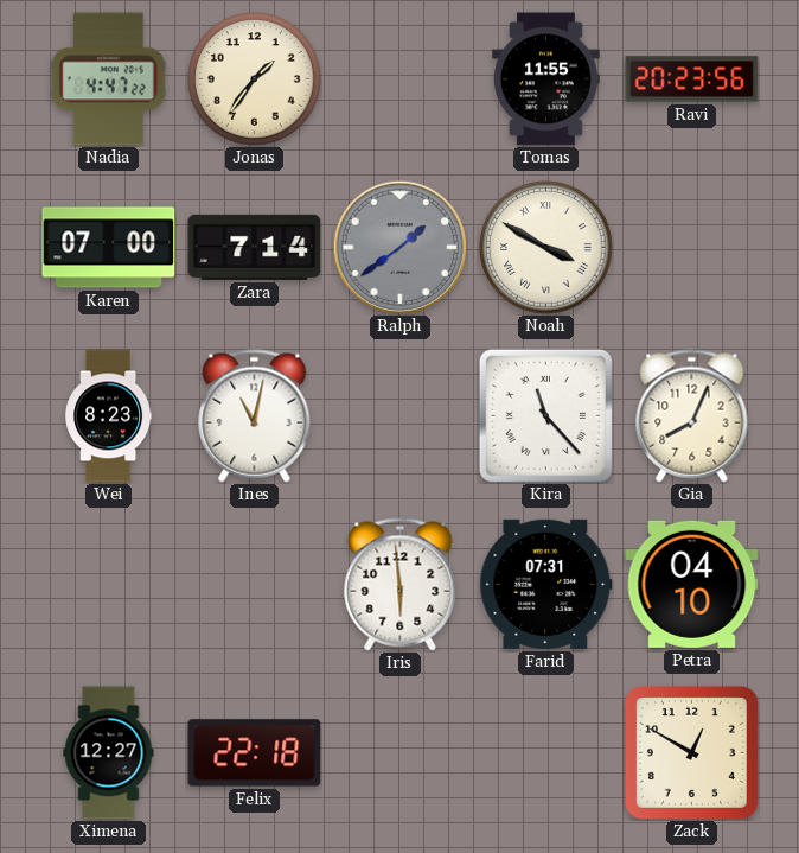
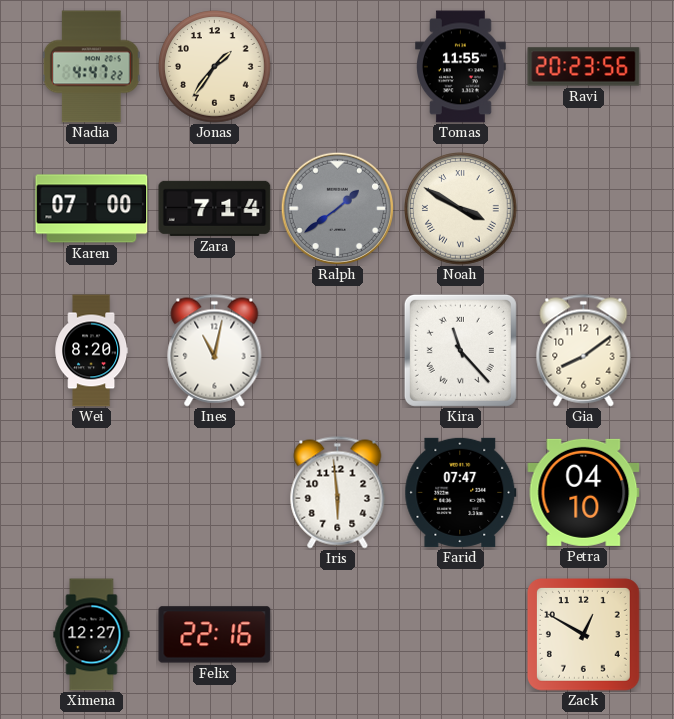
Wei: 8:23 -> 8:20
Gia: 8:04 -> 8:09
Farid: 07:31 -> 07:47
Felix: 22:18 -> 22:16
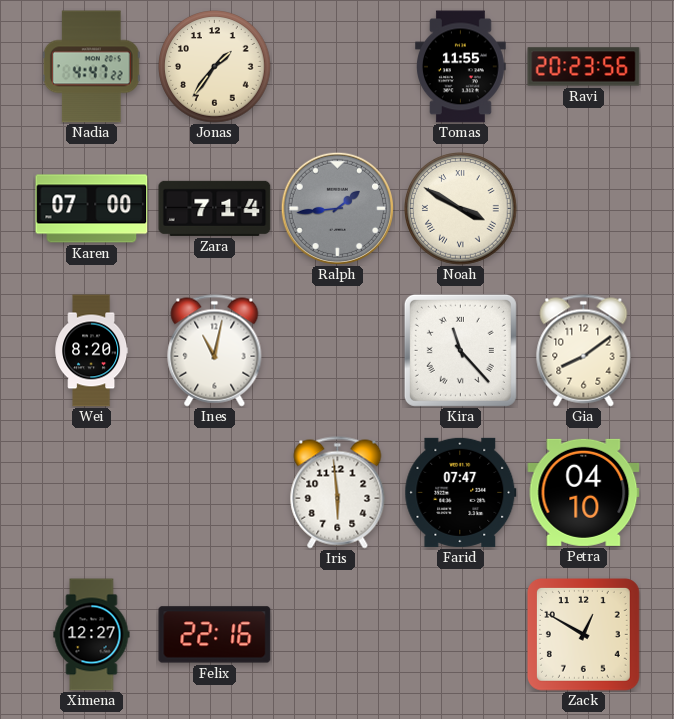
Ralph: 1:39 -> 1:44
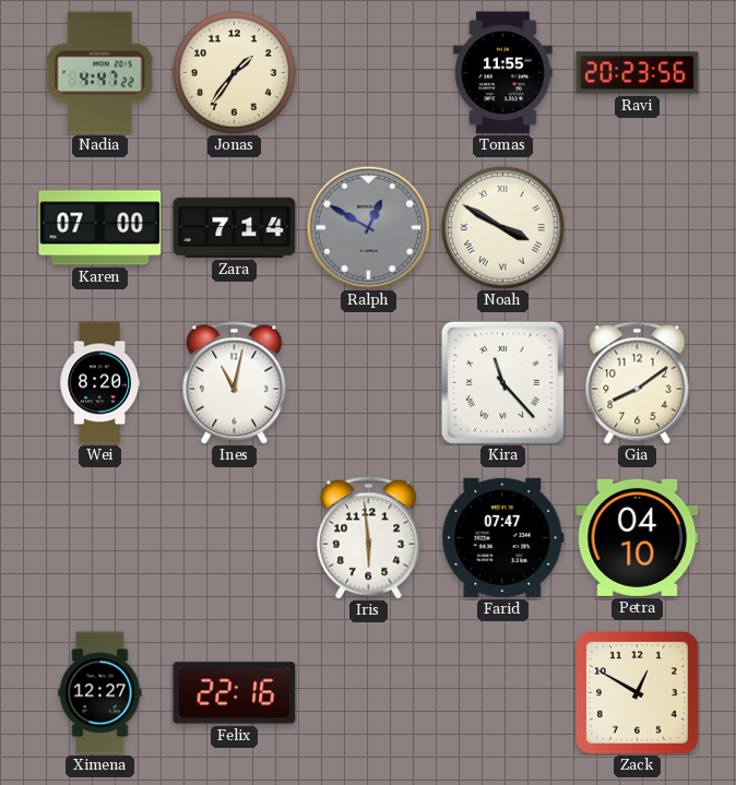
Ralph: 1:44 -> 12:50
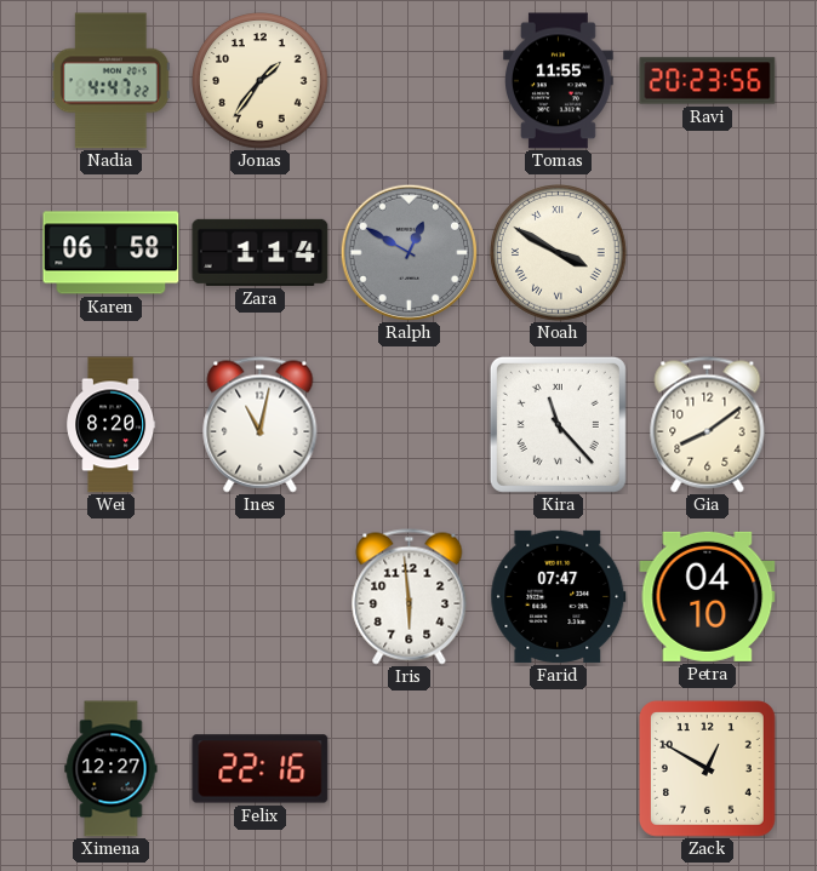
Karen: 07:00 -> 06:58
Zara: 7:14 -> 1:14
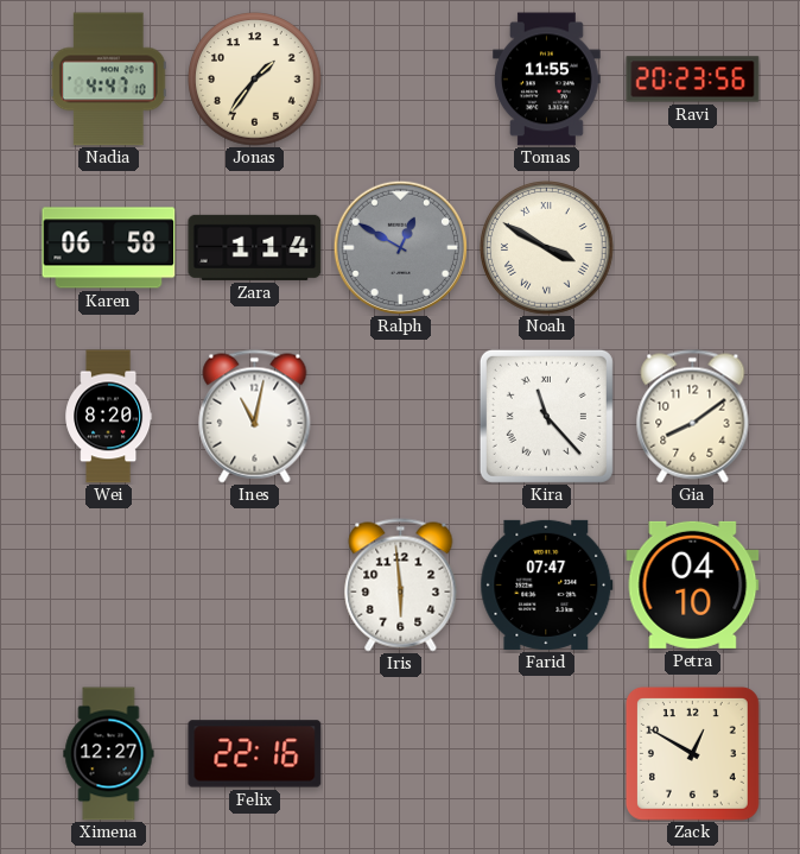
Nadia: 4:47:22 -> 4:47:10
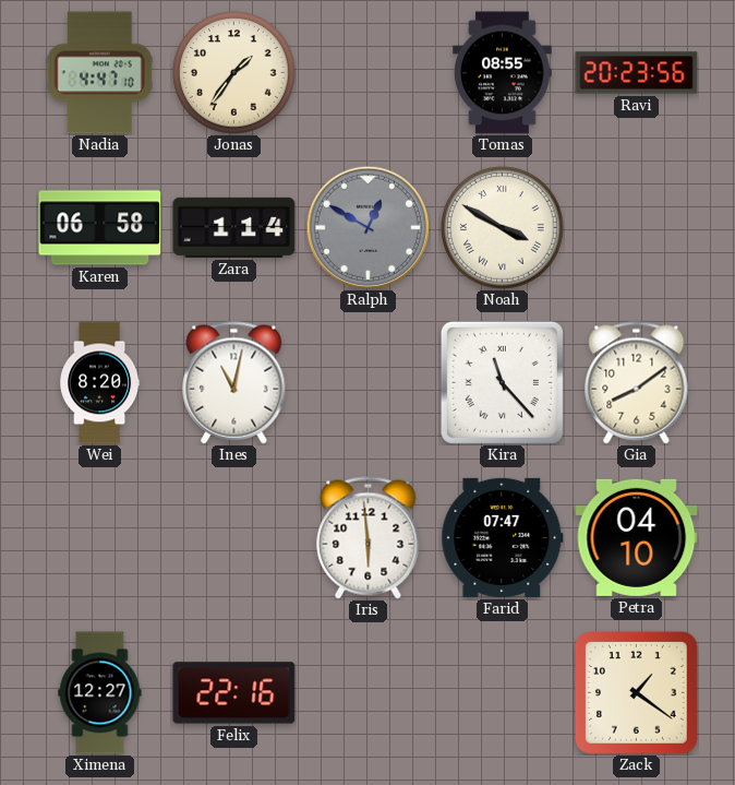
Tomas: 11:55 -> 08:55
Zack: 12:50 -> 1:21
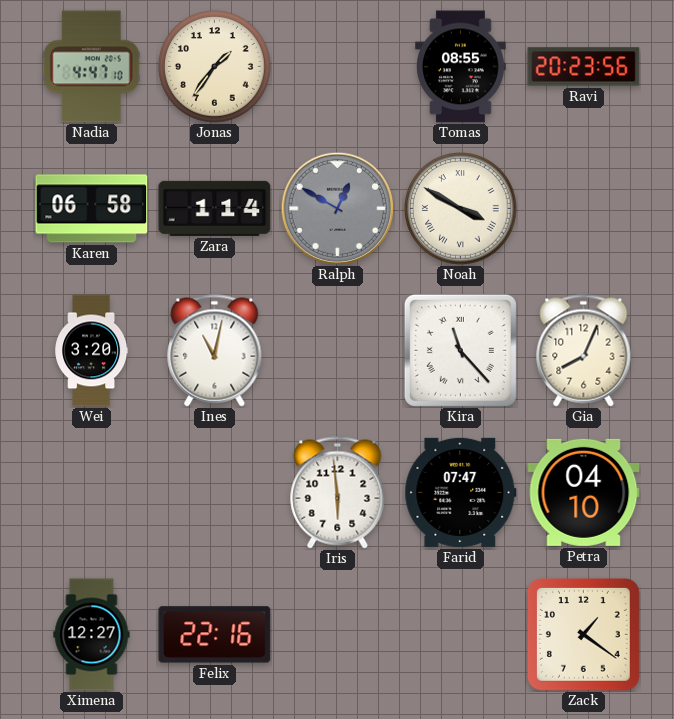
Wei: 8:20 -> 3:20
Gia: 8:09 -> 8:04
